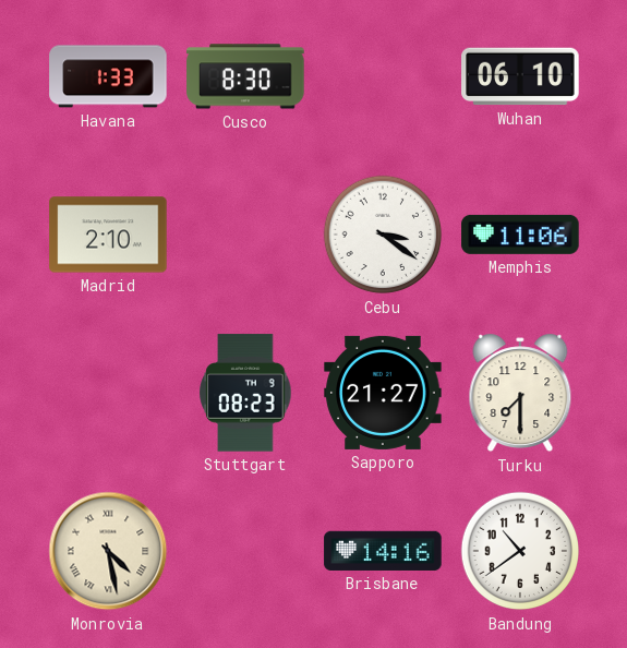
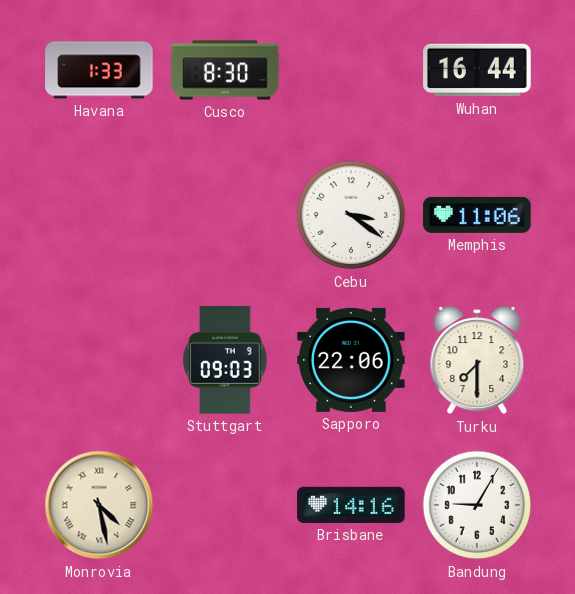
Wuhan: 06:10 -> 16:44
Madrid: 2:10 -> none
Stuttgart: 08:23 -> 09:03
Sapporo: 21:27 -> 22:06
Bandung: 10:39 -> 9:05
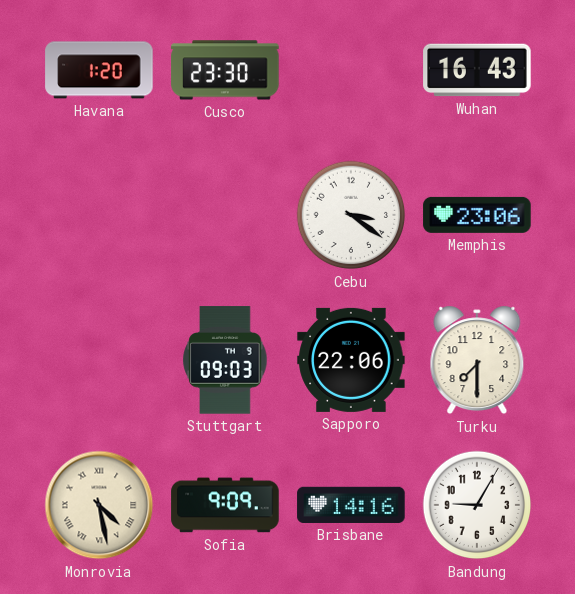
Havana: 1:33 -> 1:20
Cusco: 8:30 -> 23:30
Wuhan: 16:44 -> 16:43
Memphis: 11:06 -> 23:06
Sofia: none -> 9:09
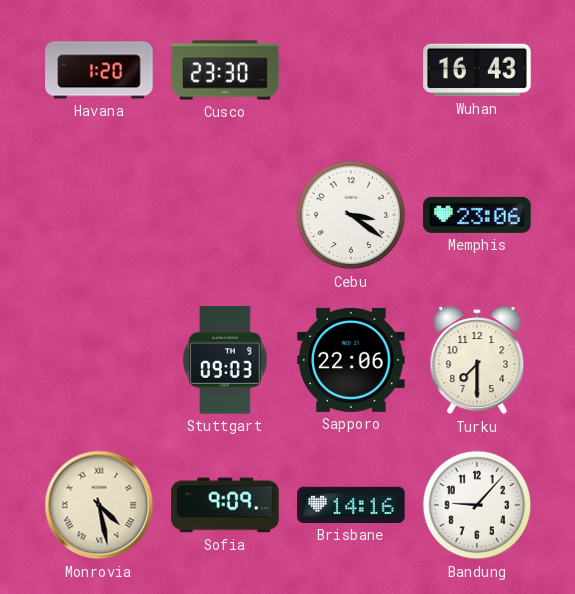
Bandung: 9:05 -> 9:07
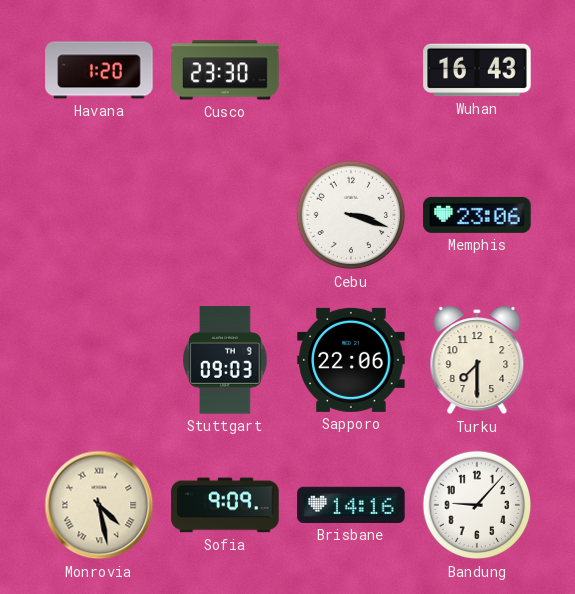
Cebu: 3:21 -> 3:18
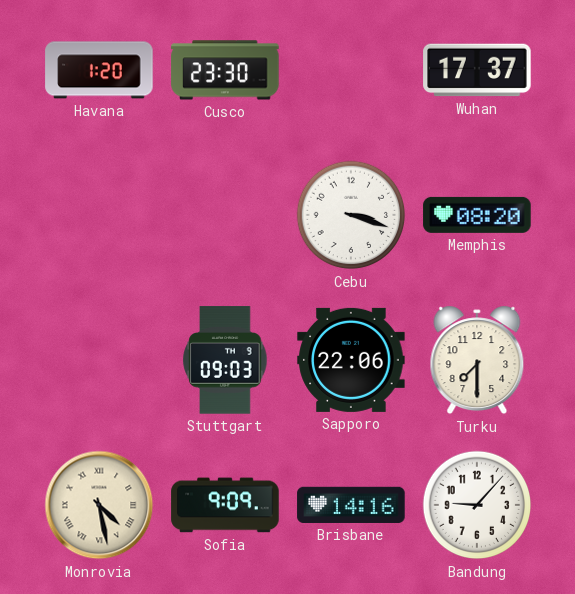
Wuhan: 16:43 -> 17:37
Memphis: 23:06 -> 08:20
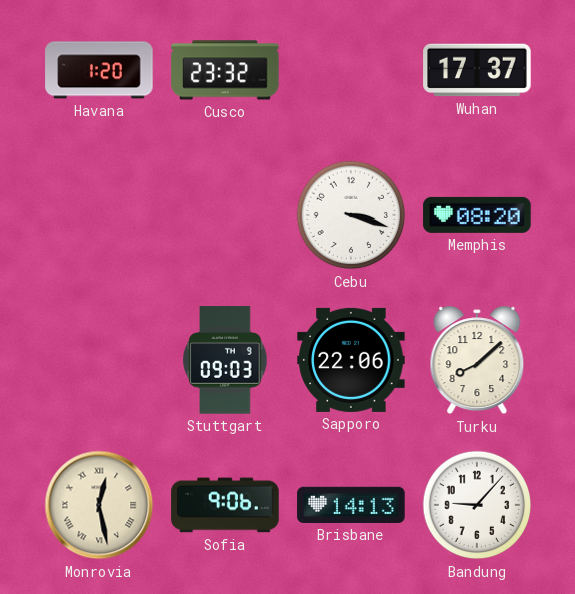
Cusco: 23:30 -> 23:32
Turku: 7:30 -> 8:08
Monrovia: 4:28 -> 12:28
Sofia: 9:09 -> 9:06
Brisbane: 14:16 -> 14:13
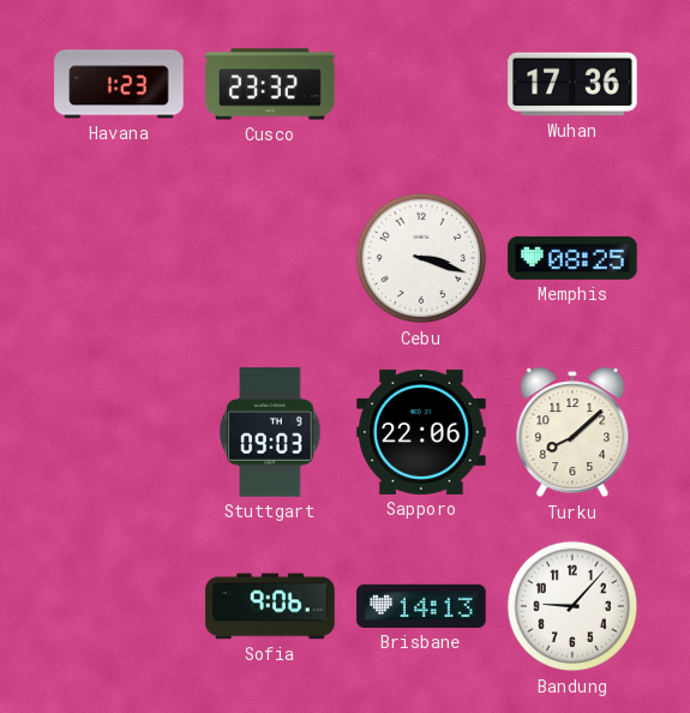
Havana: 1:20 -> 1:23
Wuhan: 17:37 -> 17:36
Memphis: 08:20 -> 08:25
Monrovia: 12:28 -> none
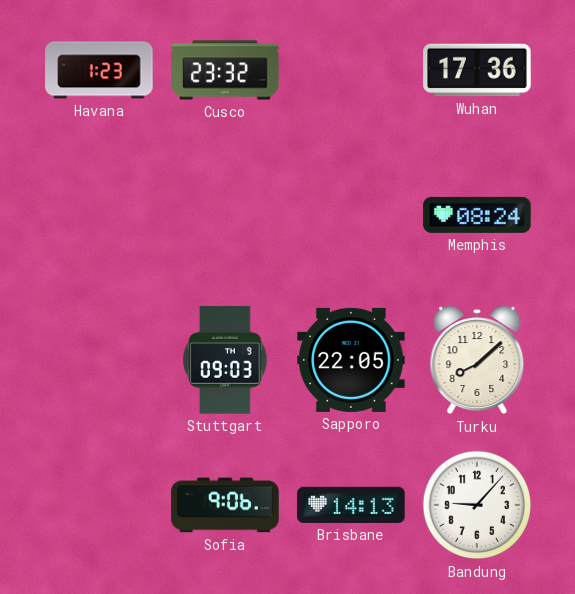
Cebu: 3:18 -> none
Memphis: 08:25 -> 08:24
Sapporo: 22:06 -> 22:05
